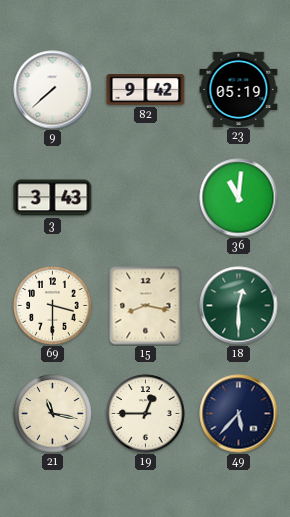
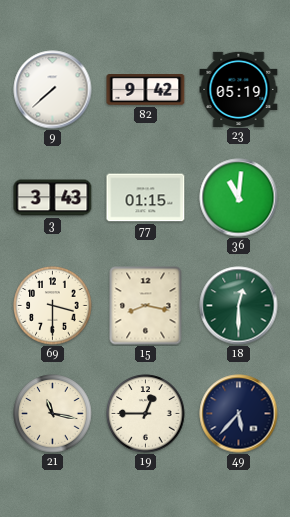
77: none -> 01:15
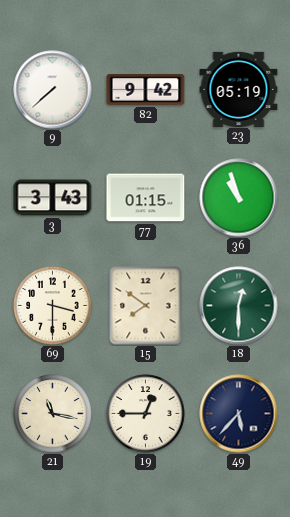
36: 11:01 -> 10:57
15: 8:17 -> 7:51
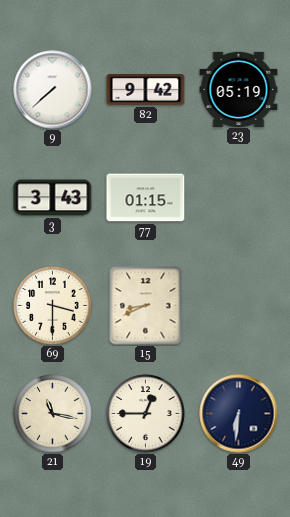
36: 10:57 -> none
15: 7:51 -> 8:41
18: 12:30 -> none
49: 5:37 -> 6:31
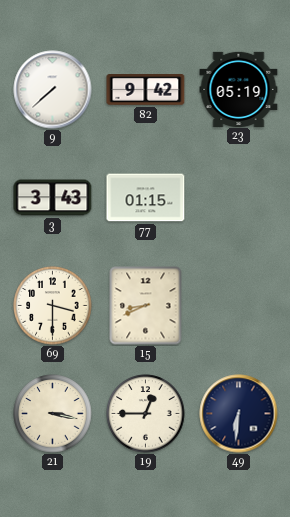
21: 11:17 -> 3:17
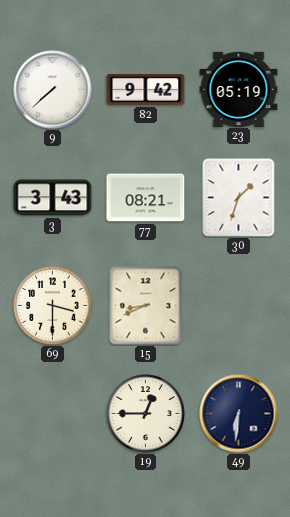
77: 01:15 -> 08:21
30: none -> 1:33
21: 3:17 -> none
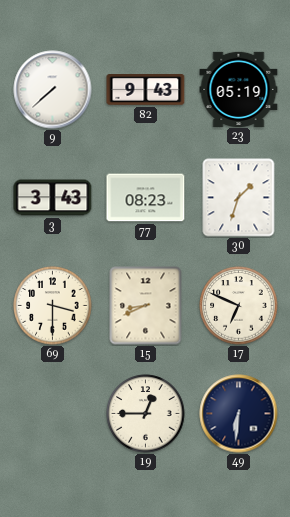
82: 9:42 -> 9:43
77: 08:21 -> 08:23
17: none -> 6:49
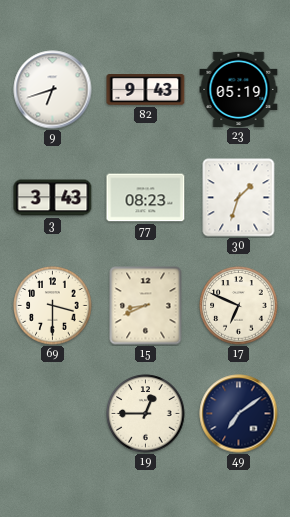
9: 7:38 -> 6:42
49: 6:31 -> 7:09
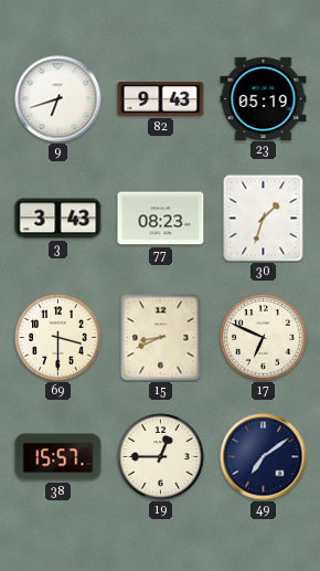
38: none -> 15:57
